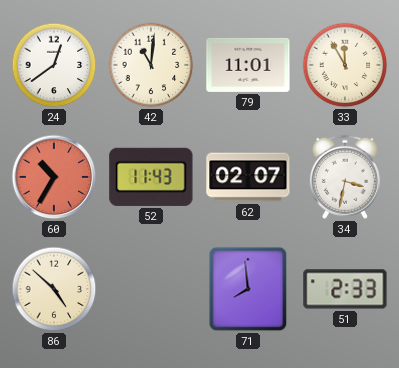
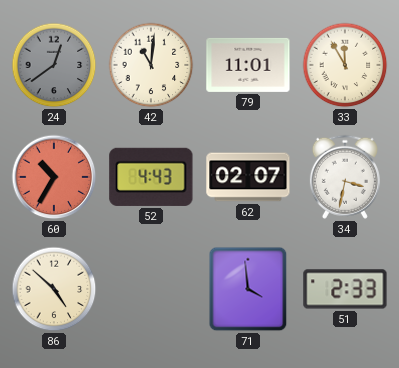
24 dial: white -> grey
52: 11:43 -> 4:43
71: 7:59 -> 3:59
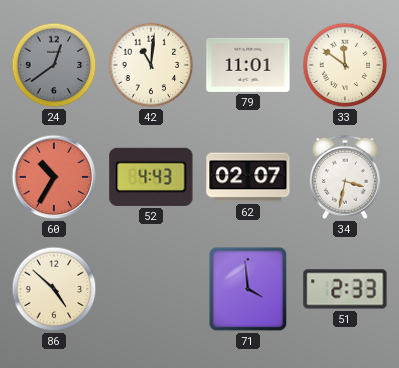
33: 11:55 -> 11:51
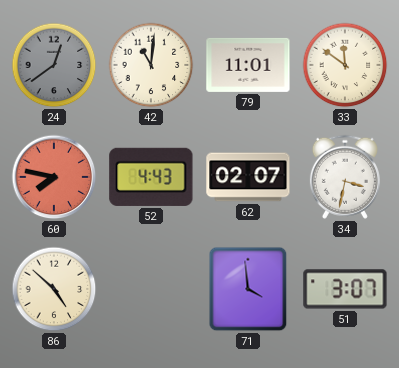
60: 10:35 -> 7:47
51: 2:33 -> 3:07
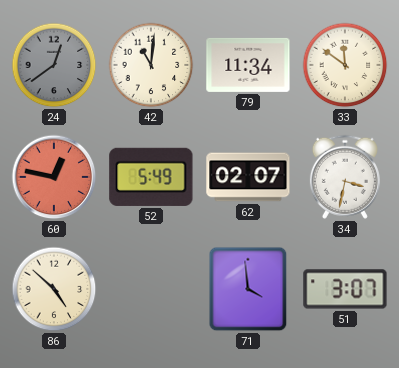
79: 11:01 -> 11:34
60: 7:47 -> 12:47
52: 4:43 -> 5:49
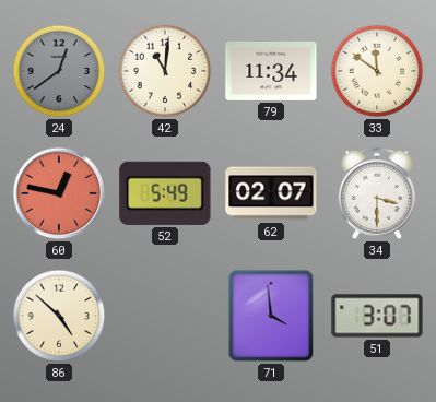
34: 3:32 -> 3:30
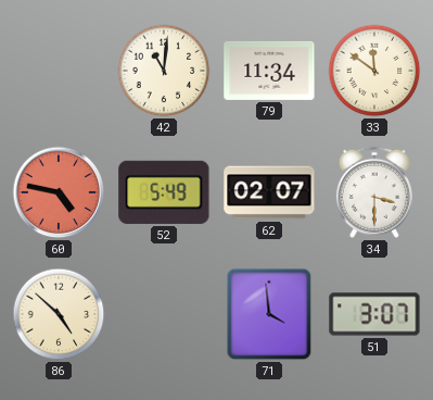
24: 12:39 -> none
60: 12:47 -> 4:47
